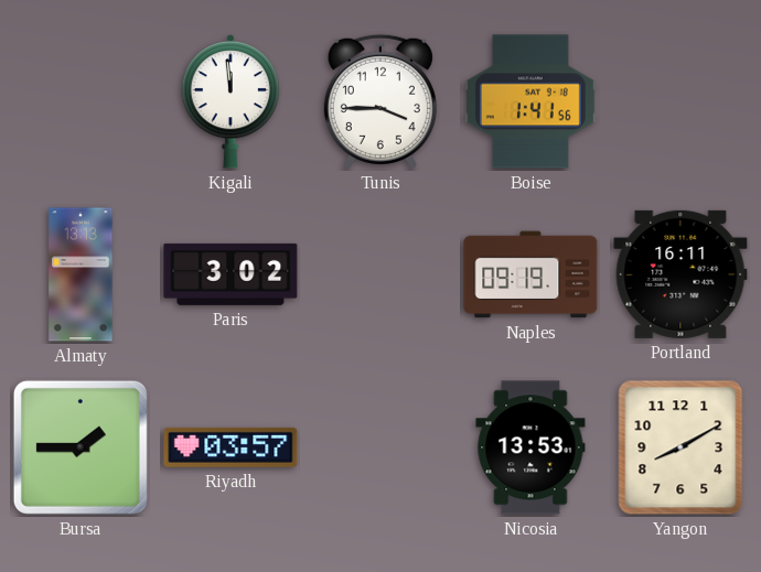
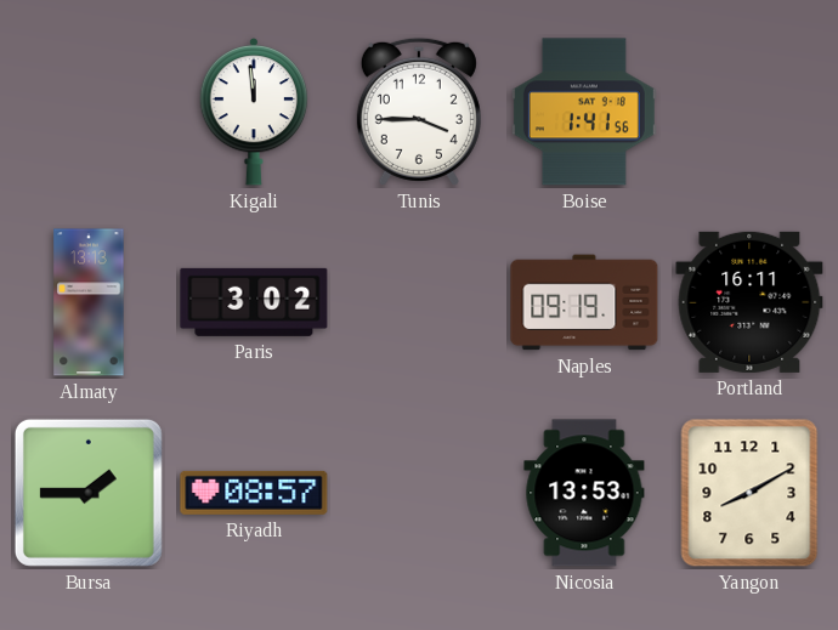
Riyadh: 03:57 -> 08:57
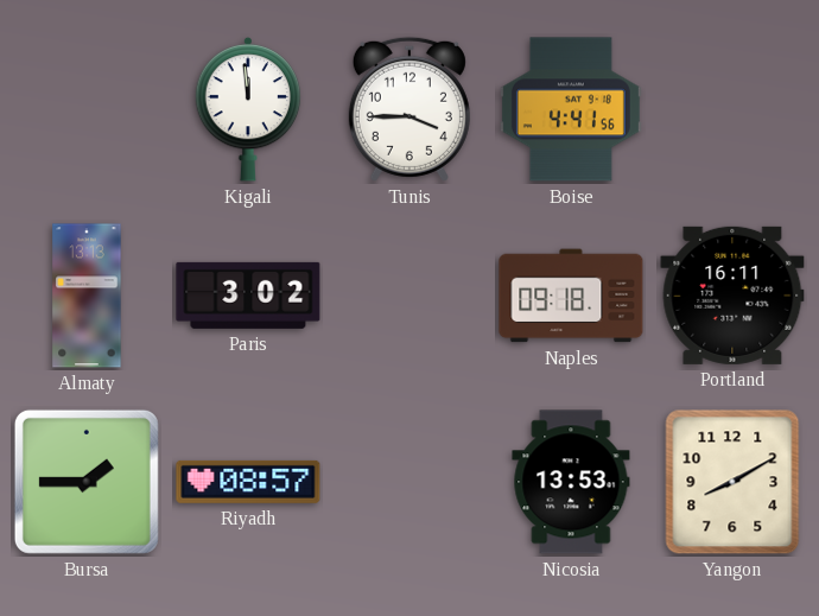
Boise: 1:41 -> 4:41
Naples: 09:19 -> 09:18
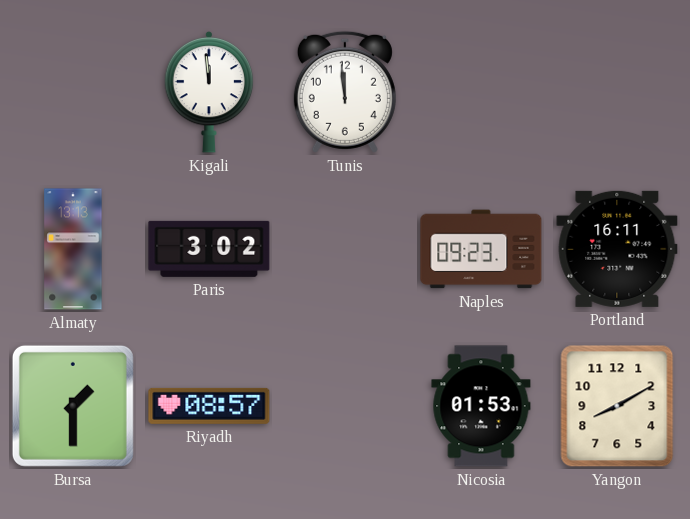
Tunis: 3:45 -> 11:59
Boise: 4:41 -> none
Naples: 09:18 -> 09:23
Bursa: 1:45 -> 1:30
Nicosia: 13:53 -> 01:53
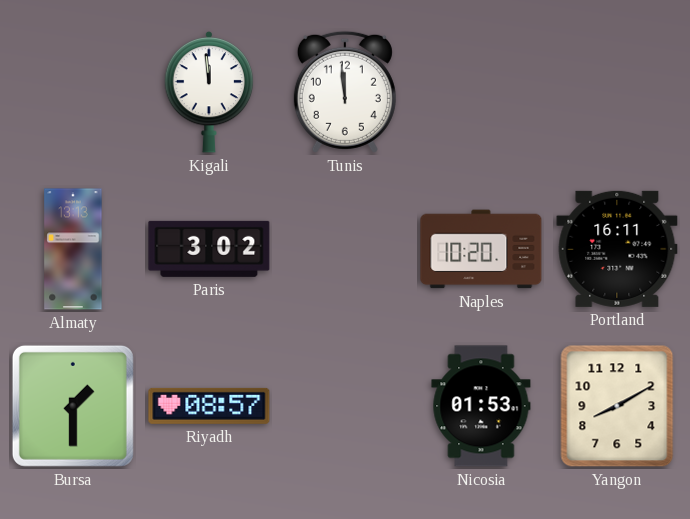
Naples: 09:23 -> 10:20
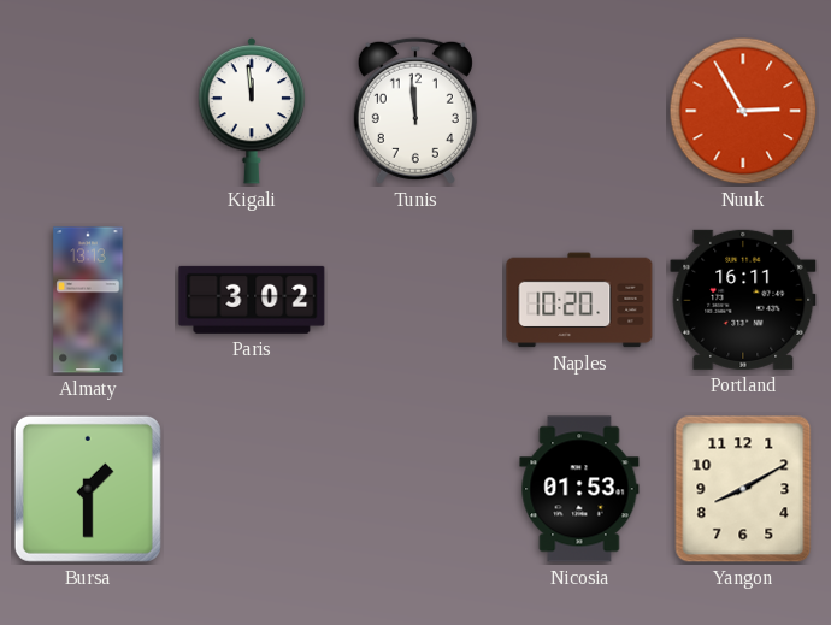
Nuuk: none -> 2:55
Riyadh: 08:57 -> none
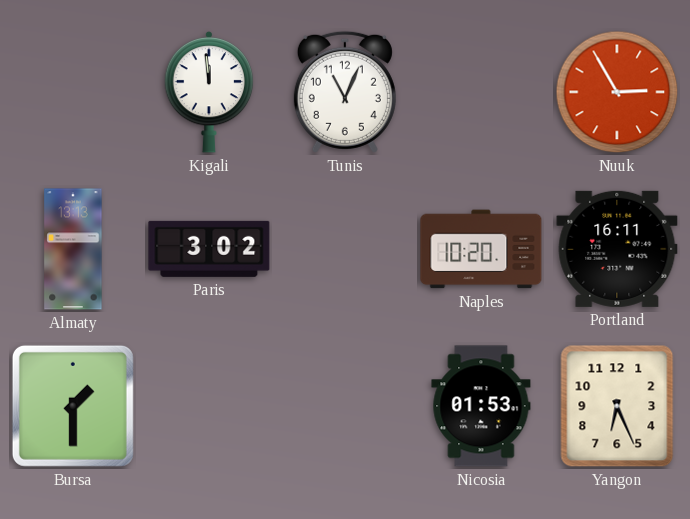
Tunis: 11:59 -> 11:04
Yangon: 8:10 -> 6:26
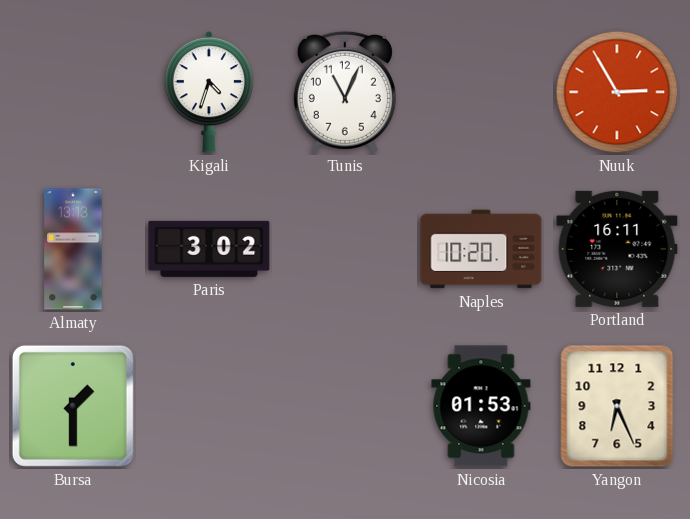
Kigali: 11:59 -> 4:33
